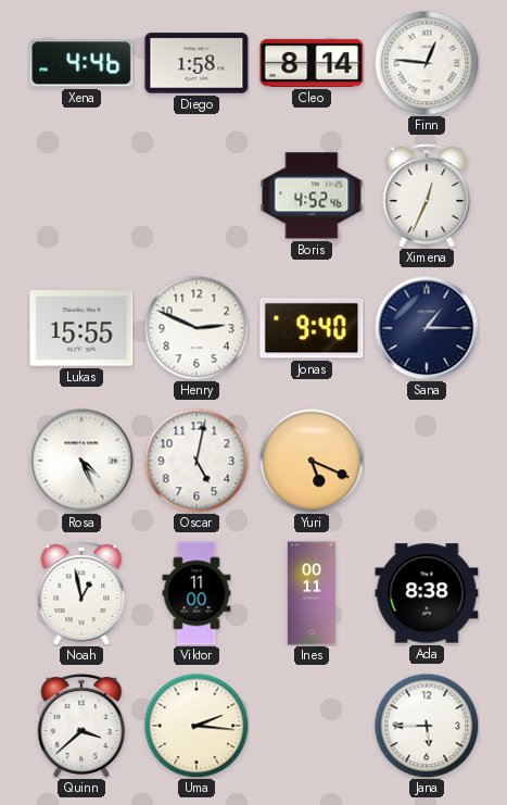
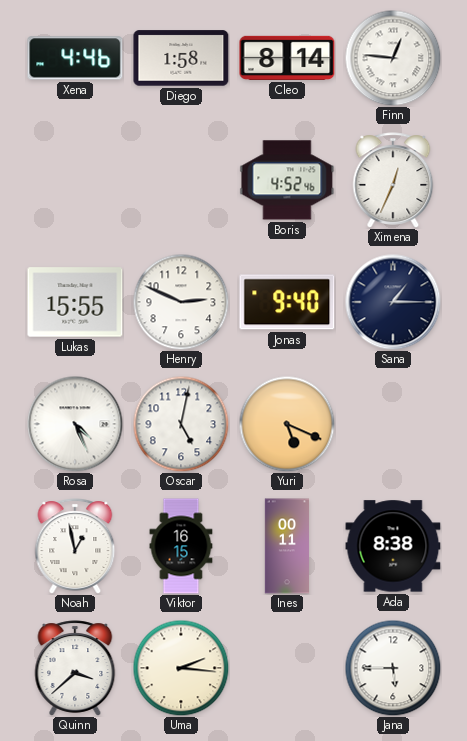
Viktor: 11:00 -> 16:15
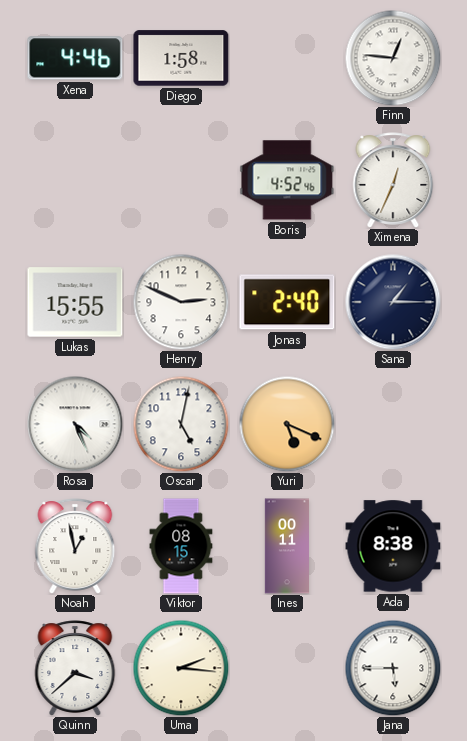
Cleo: 8:14 -> none
Jonas: 9:40 -> 2:40
Viktor: 16:15 -> 08:15
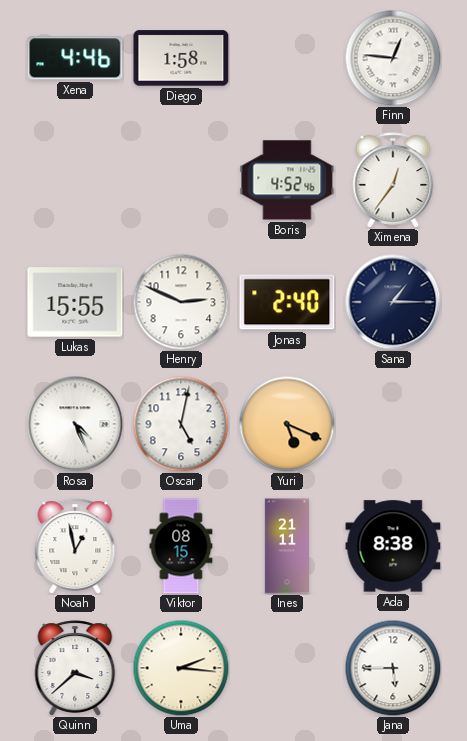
Ximena: 12:34 -> 12:36
Ines: 00:11 -> 21:11
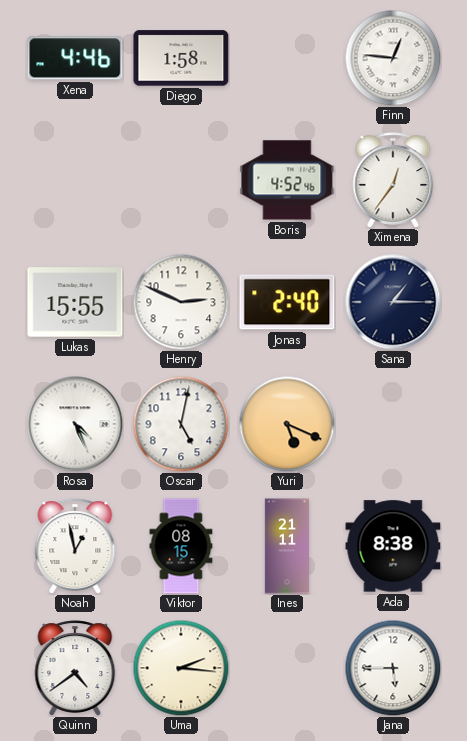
Quinn: 3:38 -> 4:39
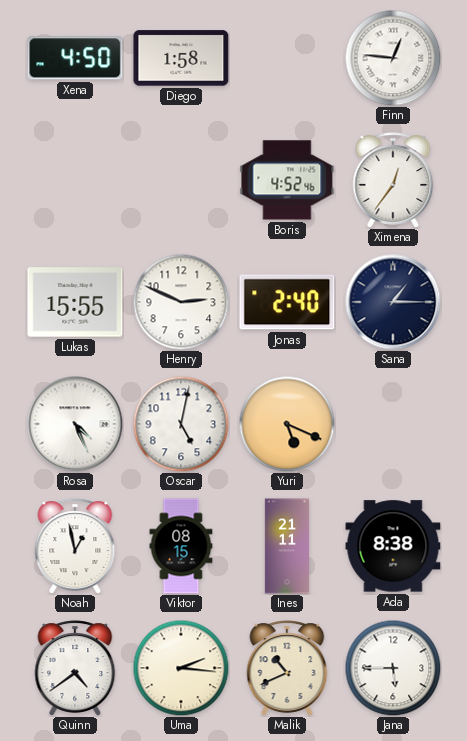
Xena: 4:46 -> 4:50
Malik: none -> 10:41
